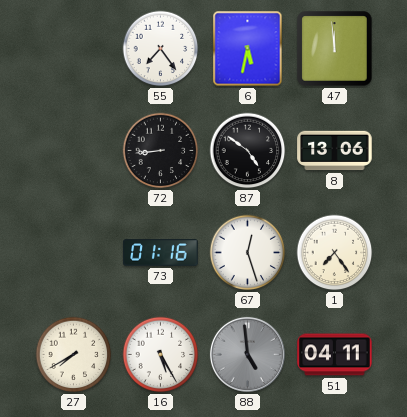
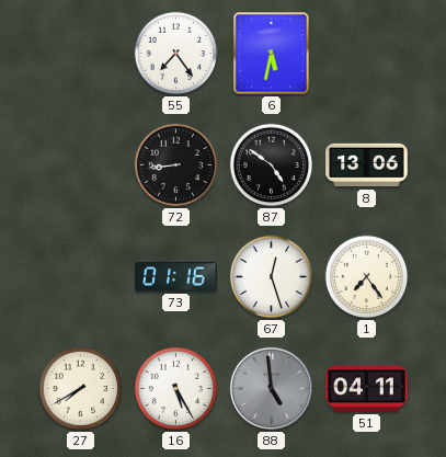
47: 11:59 -> none
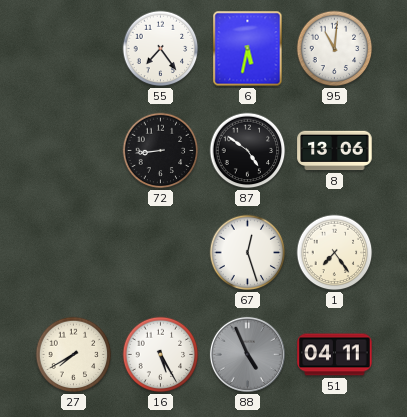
95: none -> 11:01
73: 01:16 -> none
88: 4:59 -> 4:56
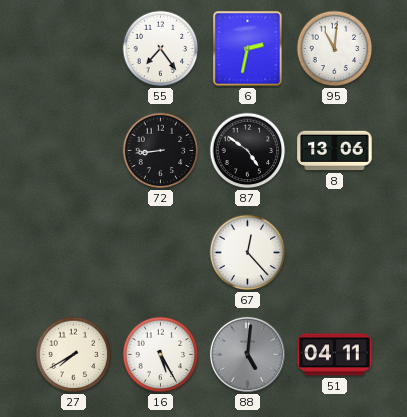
6: 5:32 -> 2:32
67: 12:27 -> 12:23
1: 7:24 -> none
88: 4:56 -> 5:01
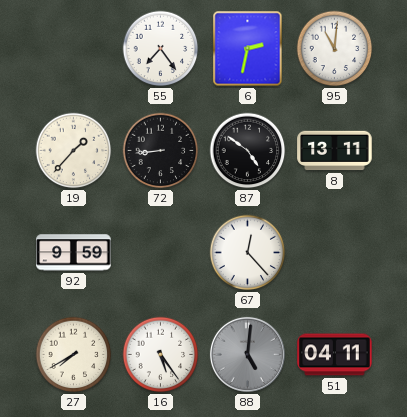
19: none -> 1:37
8: 13:06 -> 13:11
92: none -> 9:59
16: 5:25 -> 5:24
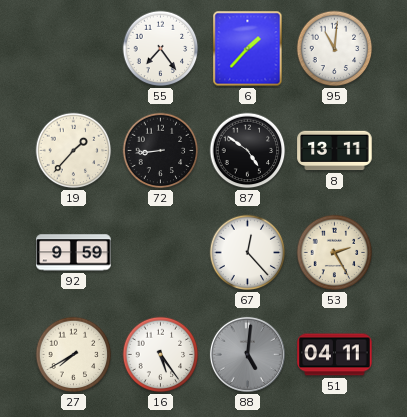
6: 2:32 -> 1:37
53: none -> 2:25
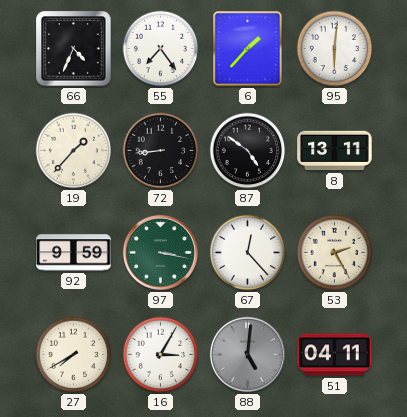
66: none -> 4:34
95: 11:01 -> 6:01
97: none -> 3:17
16: 5:24 -> 3:05
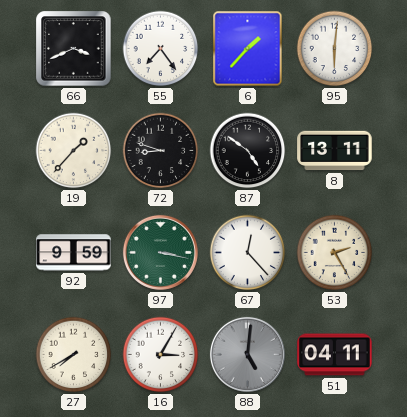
66: 4:34 -> 3:41
72: 8:44 -> 8:48
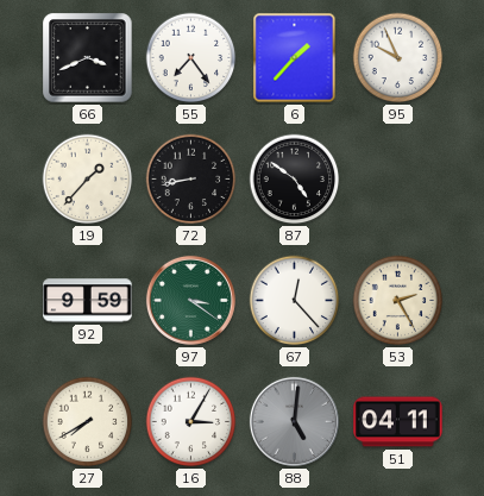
95: 6:01 -> 9:56
72: 8:48 -> 8:43
8: 13:11 -> none
97: 3:17 -> 3:21
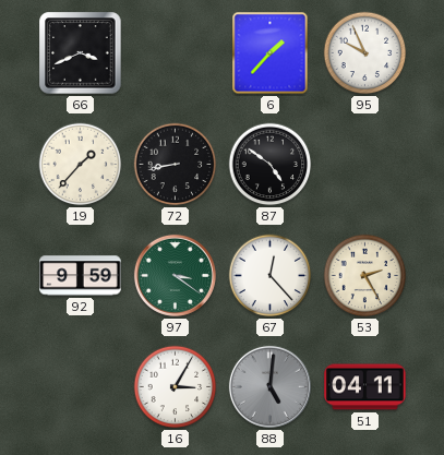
55: 7:24 -> none
27: 7:40 -> none
